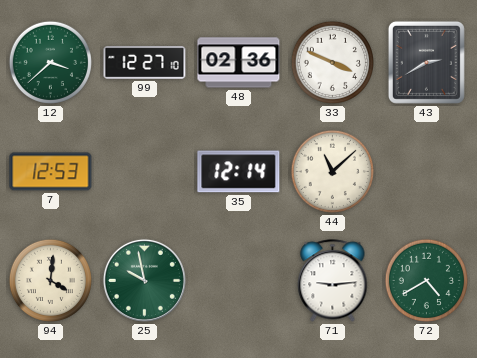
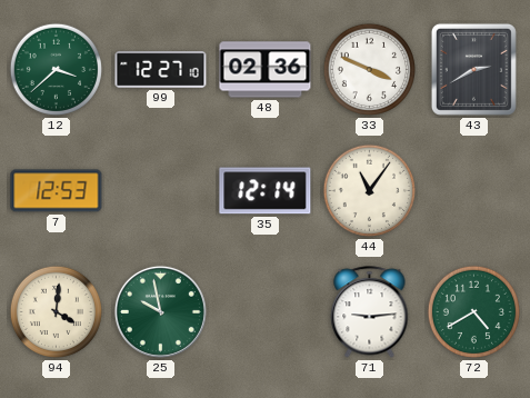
44: 11:08 -> 11:06
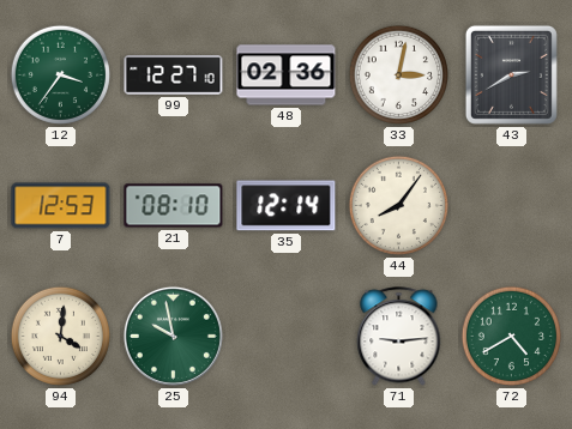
12: 3:38 -> 3:36
33: 3:49 -> 3:02
21: none -> 08:10
44: 11:06 -> 8:06
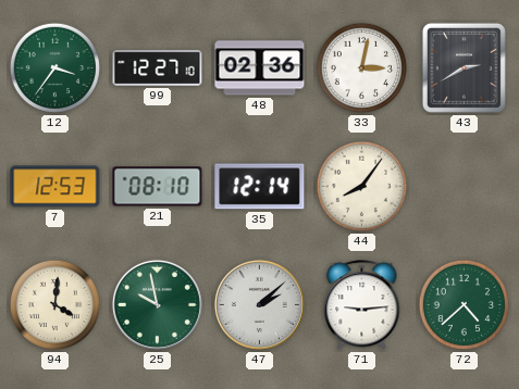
47: none -> 2:08
72: 4:40 -> 4:38
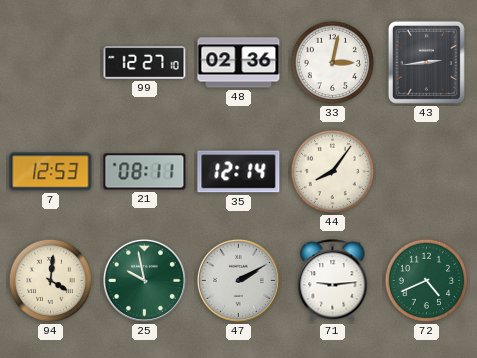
12: 3:36 -> none
43: 2:40 -> 2:44
21: 08:10 -> 08:11
47: 2:08 -> 2:10
72: 4:38 -> 4:41
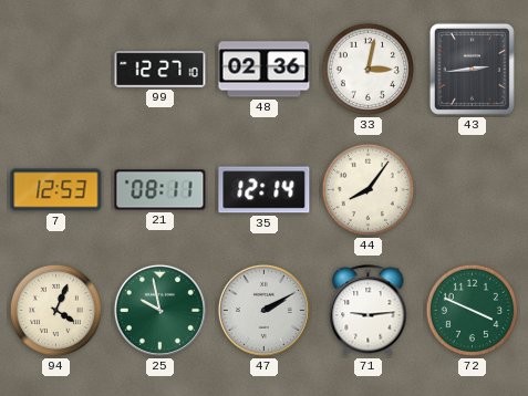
94: 4:01 -> 4:04
72: 4:41 -> 3:49
